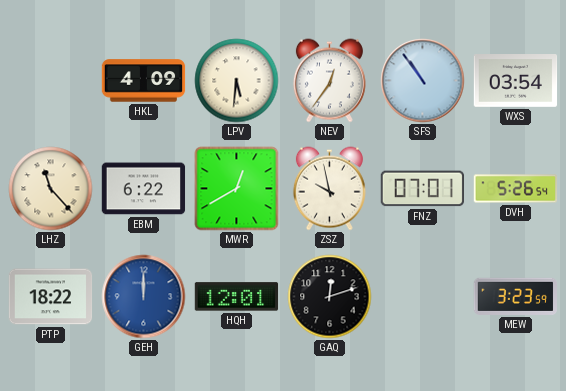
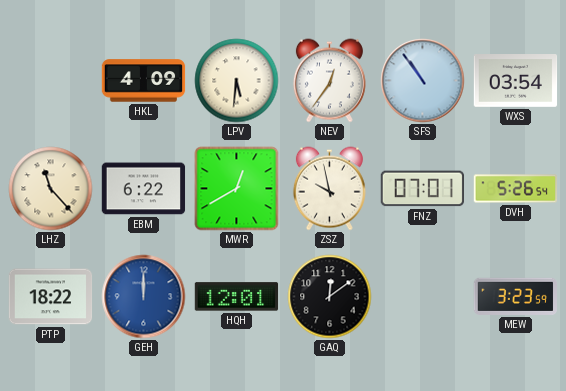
GAQ: 12:12 -> 12:09
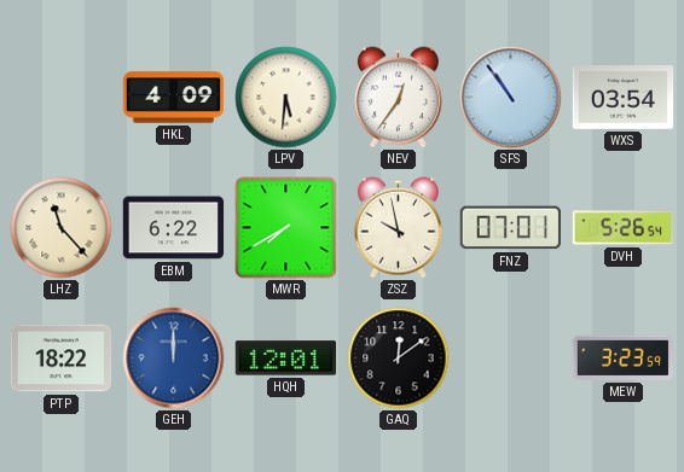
MWR: 12:40 -> 7:40
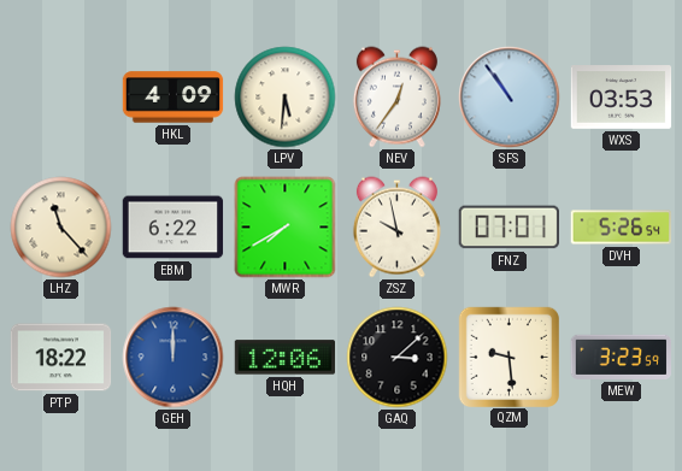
WXS: 03:54 -> 03:53
HQH: 12:01 -> 12:06
GAQ: 12:09 -> 3:08
QZM: none -> 9:29
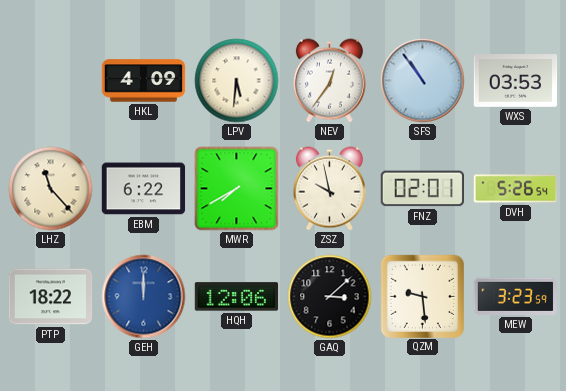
FNZ: 07:01 -> 02:01
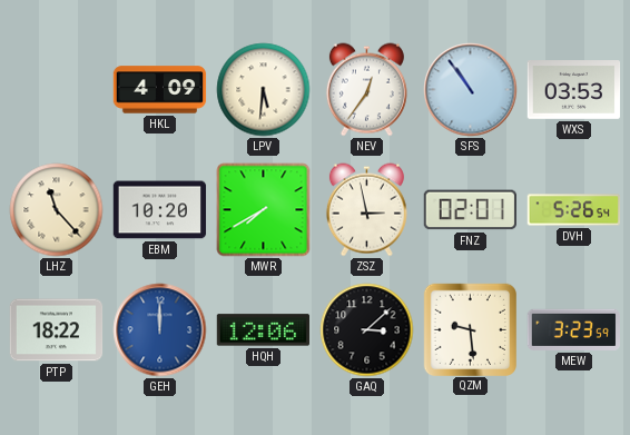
EBM: 6:22 -> 10:20
ZSZ: 9:58 -> 2:58
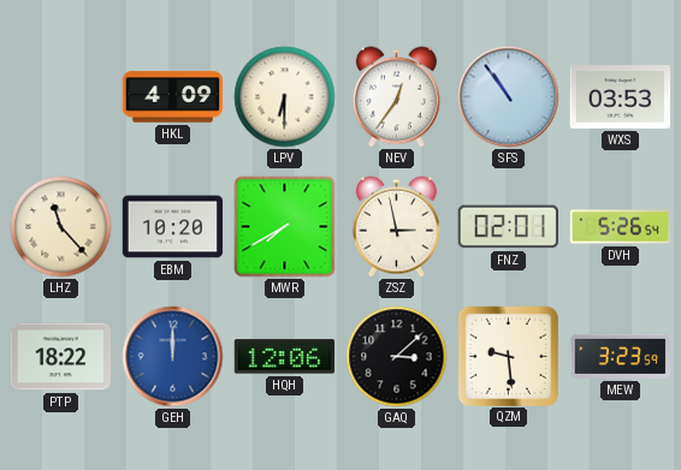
LPV: 5:31 -> 6:30
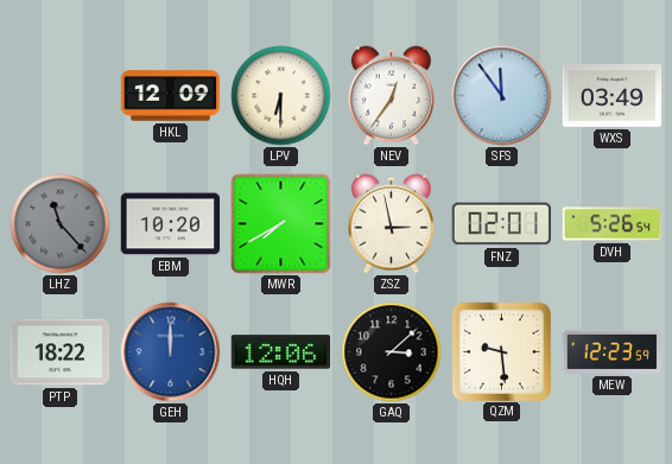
HKL: 4:09 -> 12:09
SFS: 10:54 -> 11:54
WXS: 03:53 -> 03:49
LHZ dial: cream -> grey
MEW: 3:23 -> 12:23
